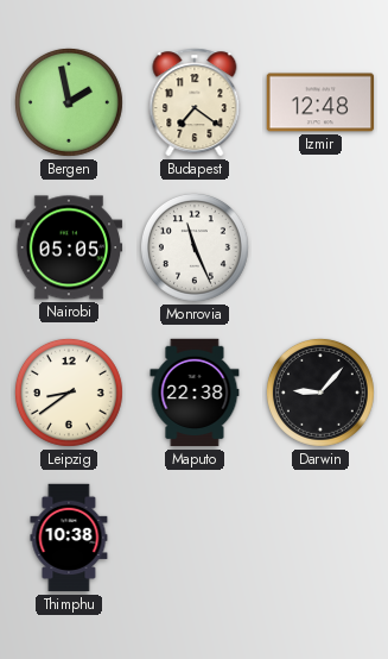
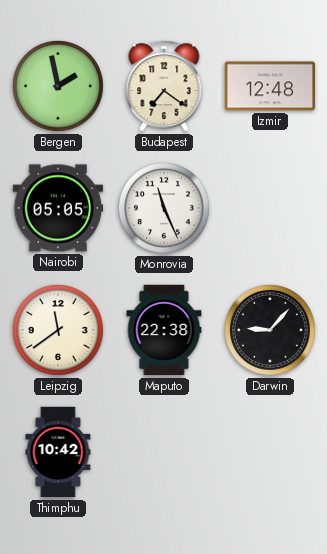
Leipzig: 8:39 -> 11:39
Thimphu: 10:38 -> 10:42
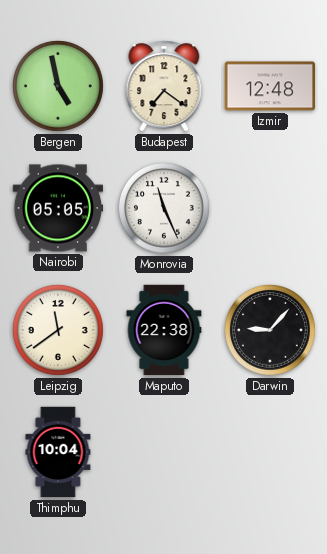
Bergen: 1:58 -> 4:58
Thimphu: 10:42 -> 10:04
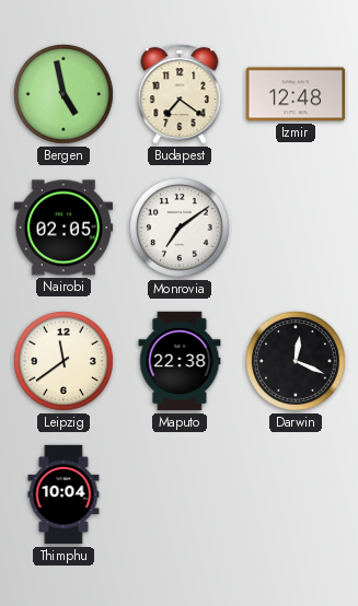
Nairobi: 05:05 -> 02:05
Monrovia: 11:26 -> 7:09
Darwin: 9:07 -> 12:19
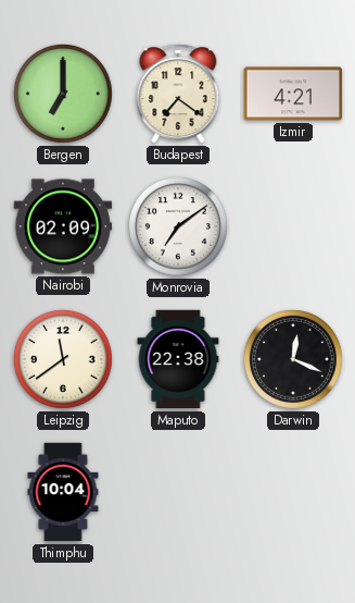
Bergen: 4:58 -> 7:00
Izmir: 12:48 -> 4:21
Nairobi: 02:05 -> 02:09
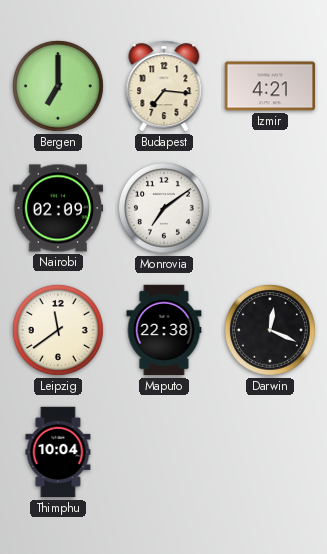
Budapest: 7:21 -> 7:16
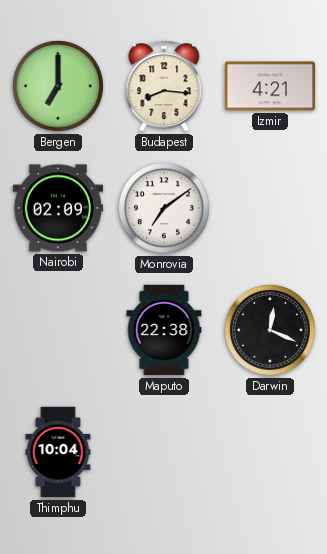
Budapest: 7:16 -> 8:16
Leipzig: 11:39 -> none
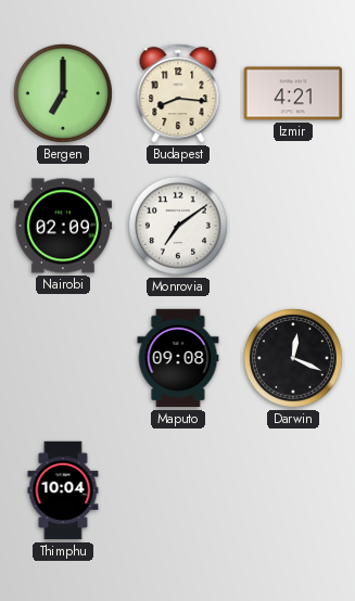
Maputo: 22:38 -> 09:08
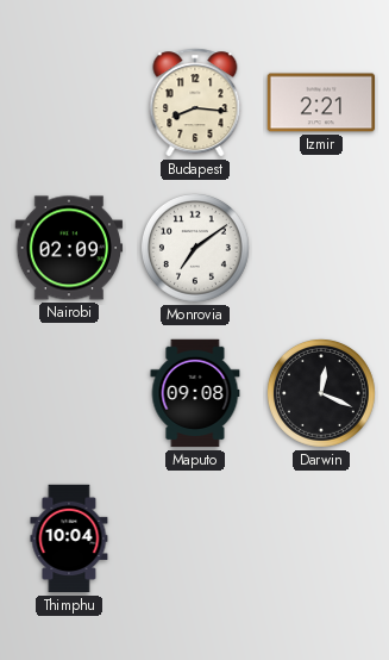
Bergen: 7:00 -> none
Izmir: 4:21 -> 2:21
